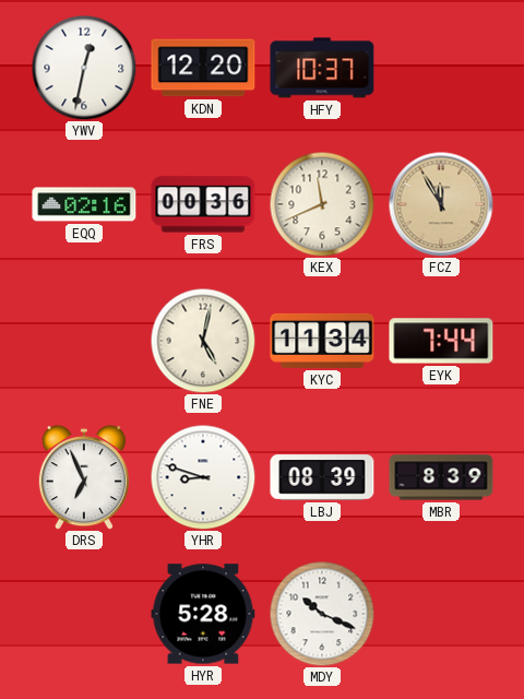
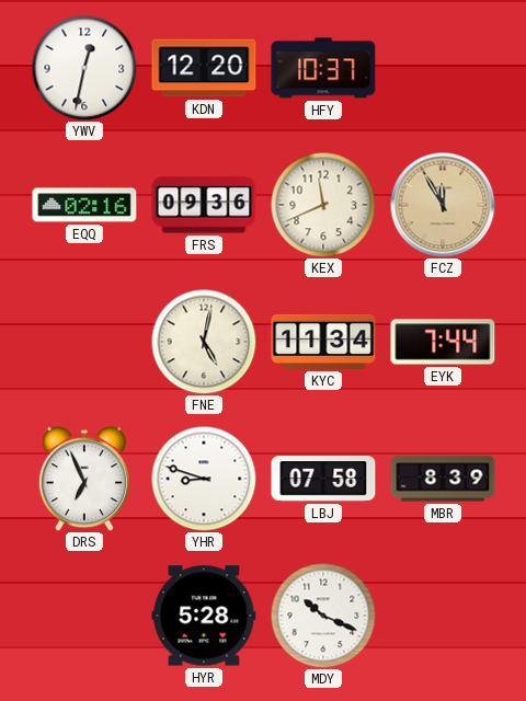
FRS: 00:36 -> 09:36
LBJ: 08:39 -> 07:58
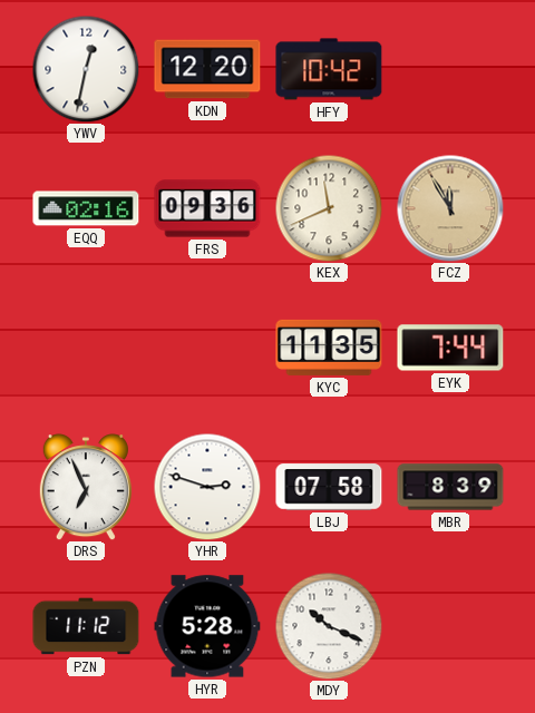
HFY: 10:37 -> 10:42
FNE: 5:02 -> none
KYC: 11:34 -> 11:35
YHR: 8:48 -> 2:48
PZN: none -> 11:12
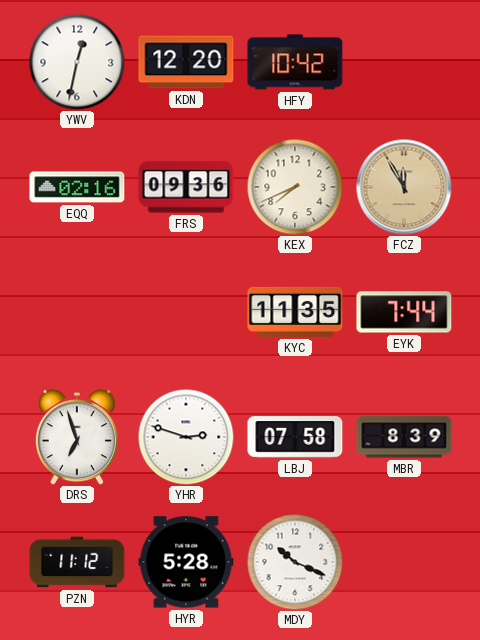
KEX: 11:41 -> 7:41
DRS: 6:56 -> 6:57
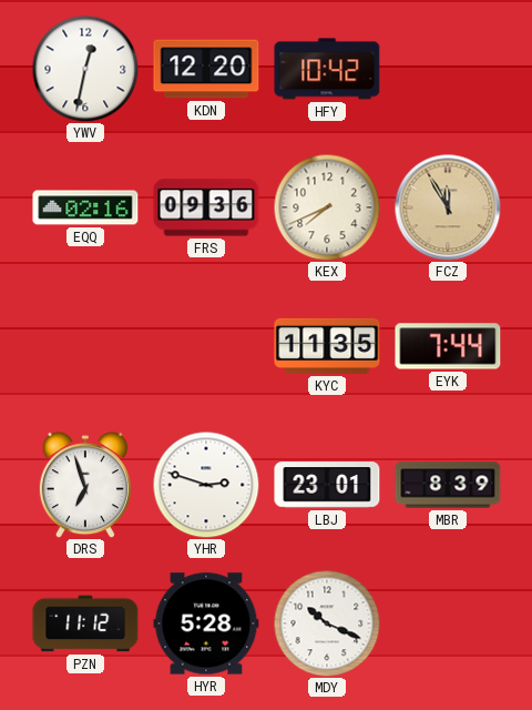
LBJ: 07:58 -> 23:01
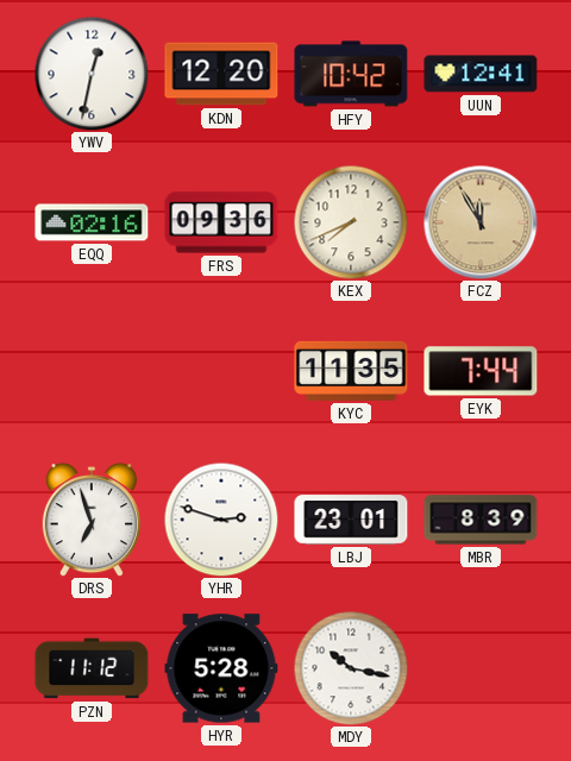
UUN: none -> 12:41
MDY: 10:19 -> 10:17
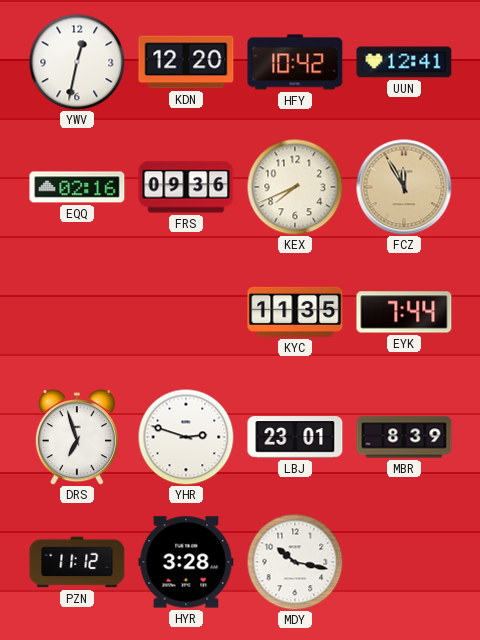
HYR: 5:28 -> 3:28
